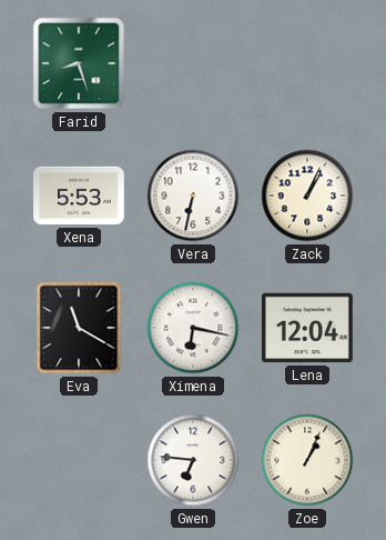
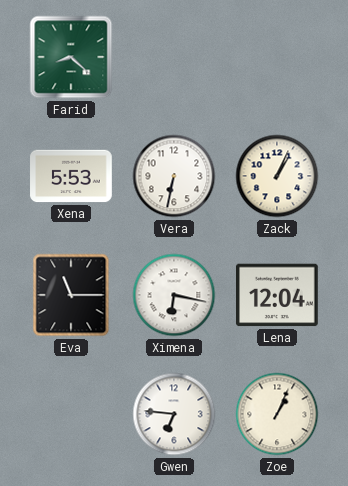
Farid: 8:27 -> 8:22
Eva: 11:20 -> 11:15
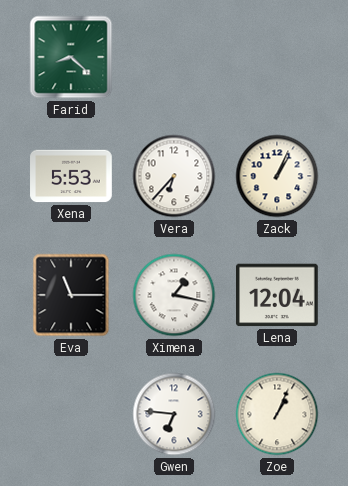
Vera: 6:32 -> 6:37
Ximena: 6:17 -> 1:17
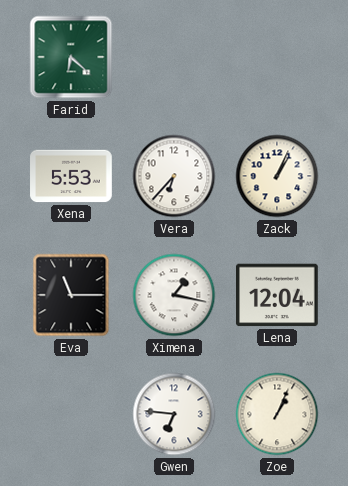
Farid: 8:22 -> 6:22
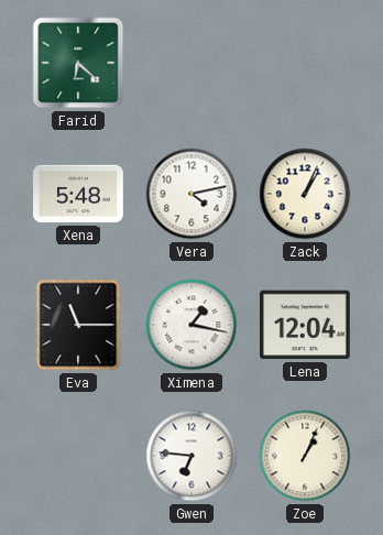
Xena: 5:53 -> 5:48
Vera: 6:37 -> 4:13
